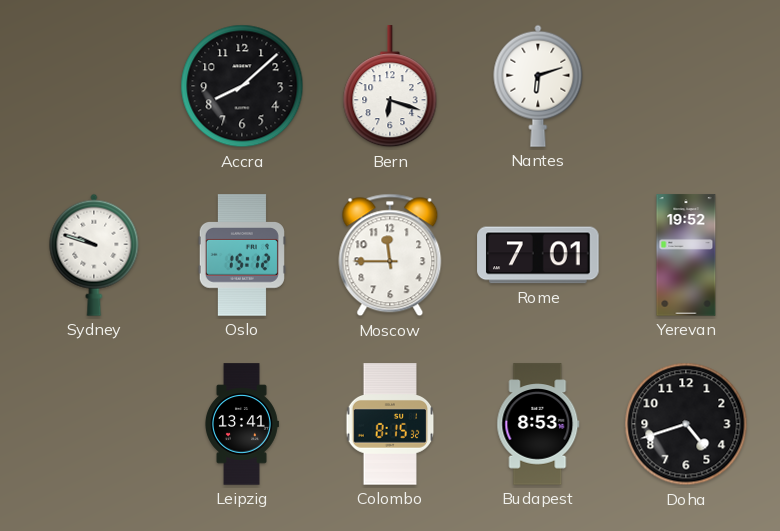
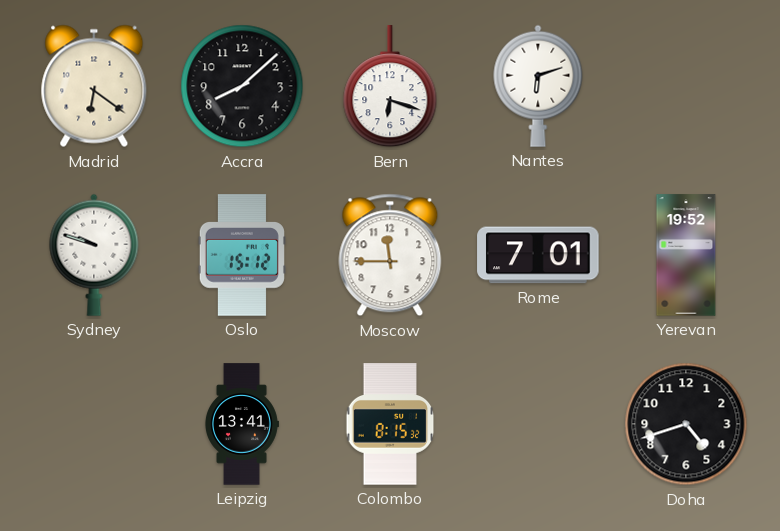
Madrid: none -> 6:21
Budapest: 8:53 -> none
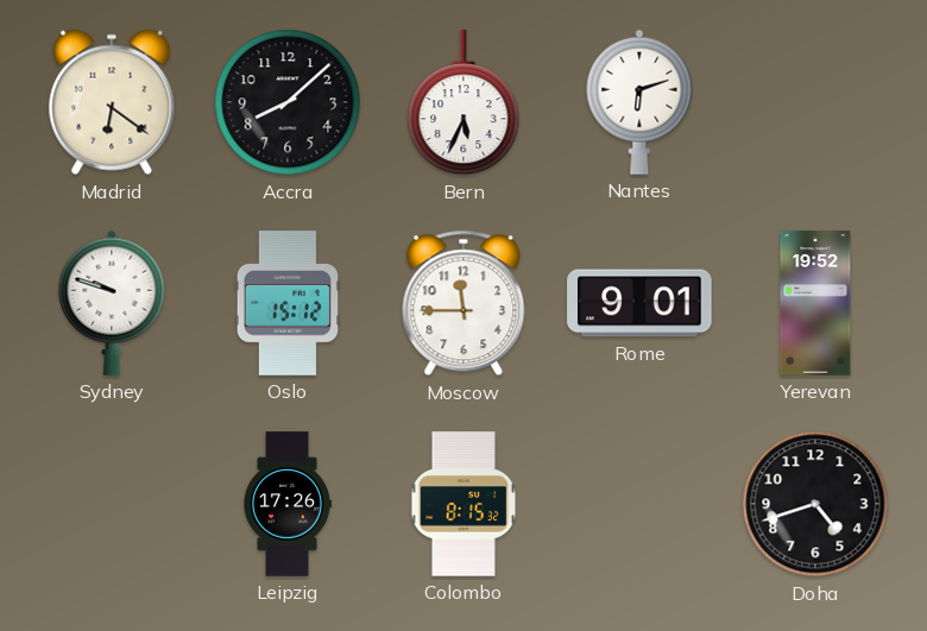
Bern: 6:18 -> 5:34
Rome: 7:01 -> 9:01
Leipzig: 13:41 -> 17:26
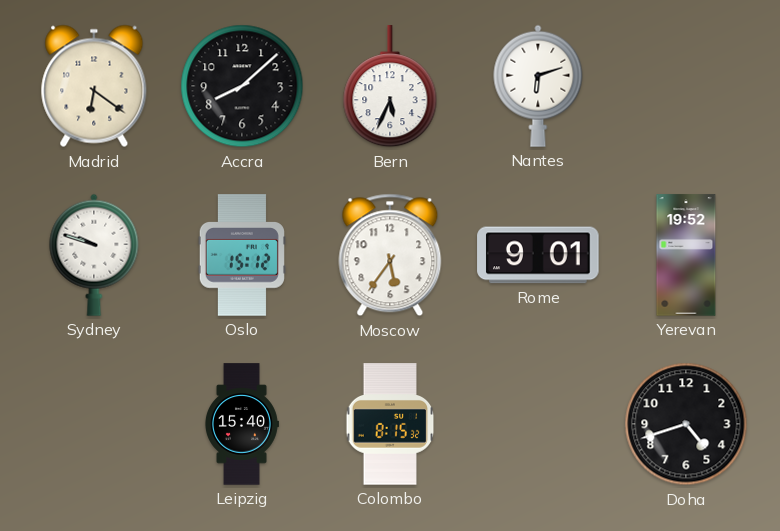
Moscow: 11:45 -> 5:36
Leipzig: 17:26 -> 15:40
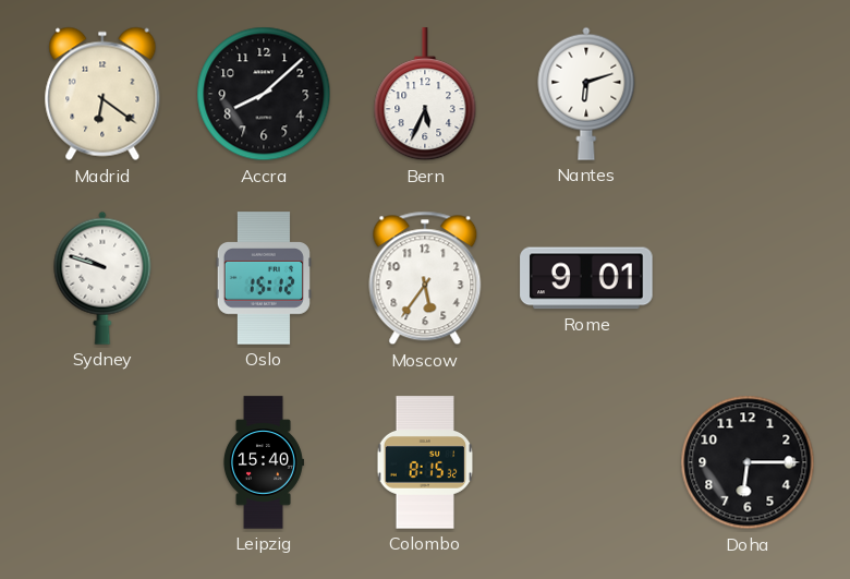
Yerevan: 19:52 -> none
Doha: 4:42 -> 6:15
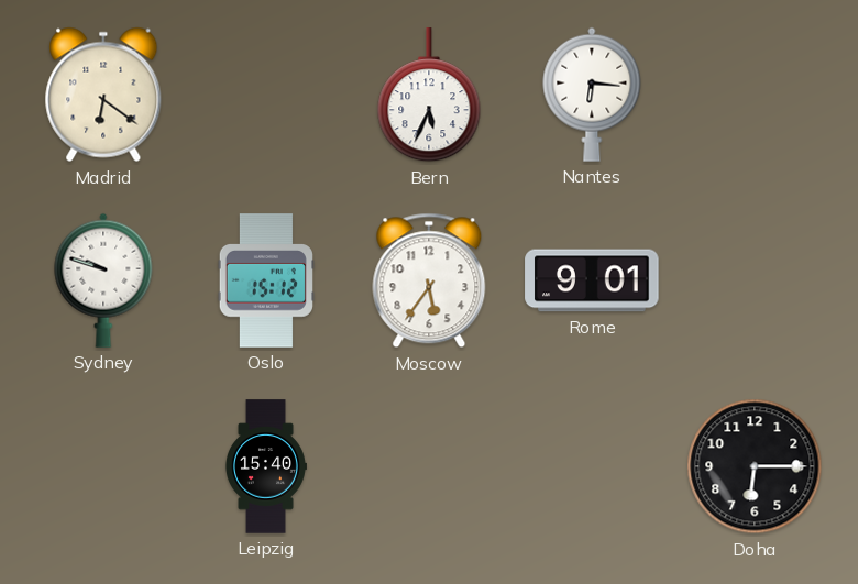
Accra: 8:08 -> none
Nantes: 6:12 -> 6:16
Colombo: 8:15 -> none
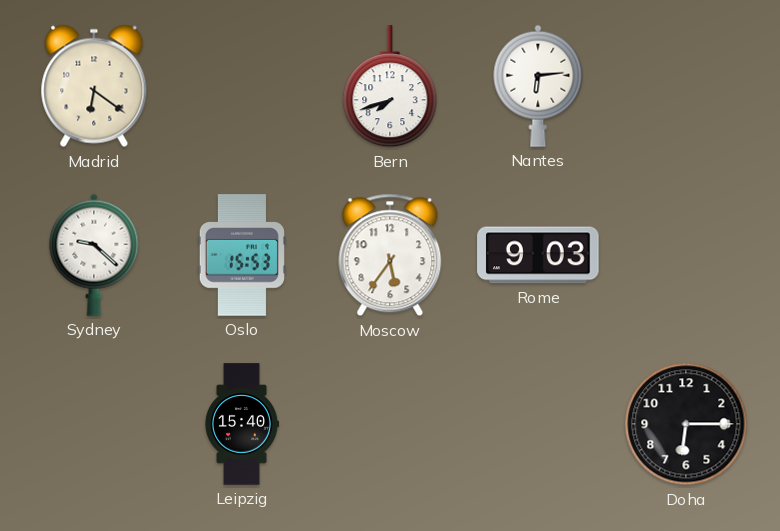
Bern: 5:34 -> 7:42
Nantes: 6:16 -> 6:14
Sydney: 9:48 -> 9:22
Oslo: 15:12 -> 15:53
Rome: 9:01 -> 9:03
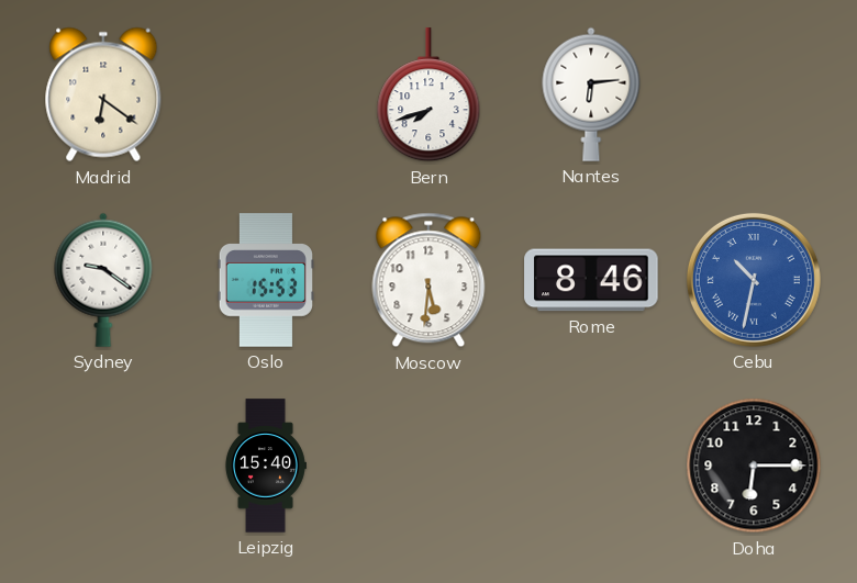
Sydney: 9:22 -> 9:21
Moscow: 5:36 -> 5:31
Rome: 9:03 -> 8:46
Cebu: none -> 10:32
